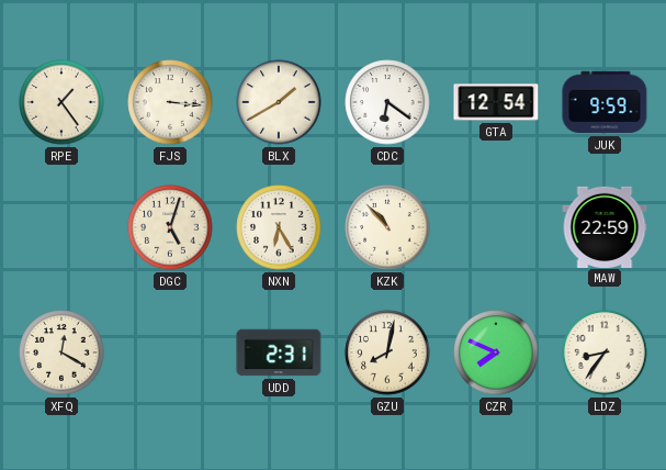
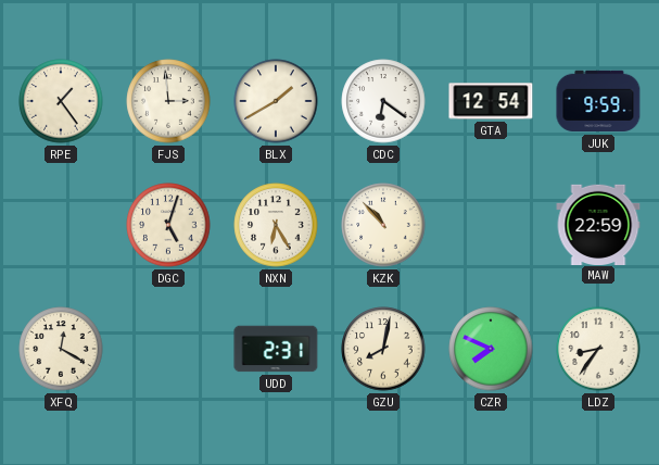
FJS: 3:16 -> 2:59
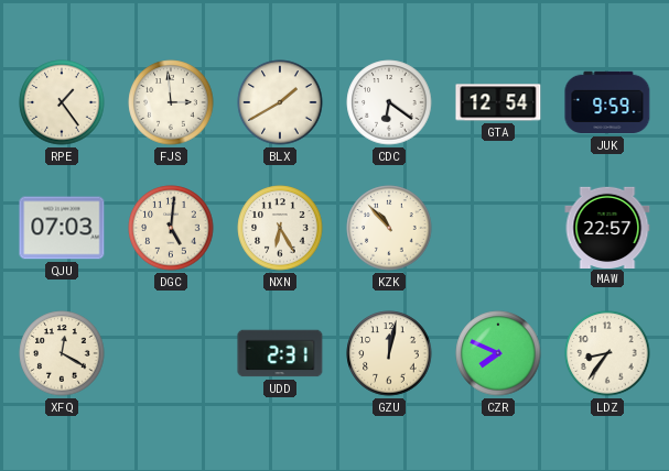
QJU: none -> 07:03
DGC: 5:03 -> 5:01
MAW: 22:59 -> 22:57
GZU: 8:02 -> 12:02
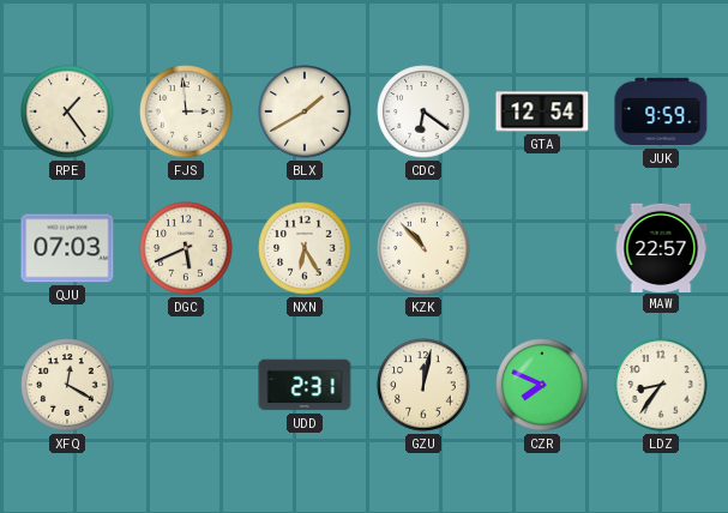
DGC: 5:01 -> 5:41
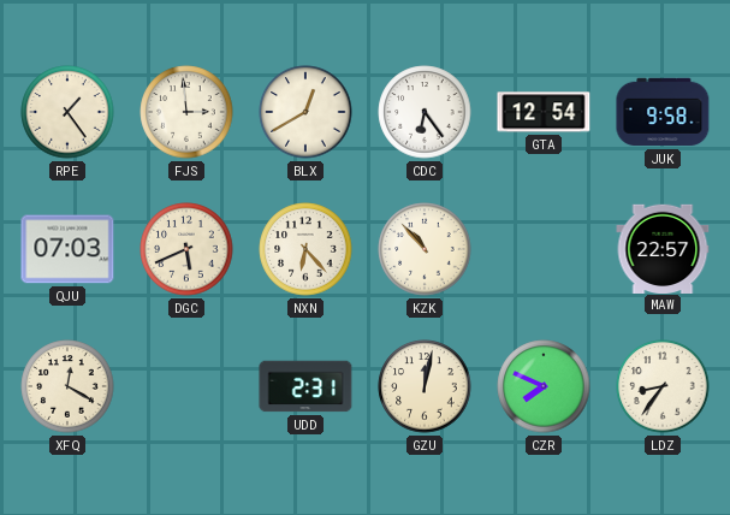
BLX: 1:40 -> 12:40
CDC: 6:21 -> 6:24
JUK: 9:59 -> 9:58
NXN: 6:25 -> 6:23
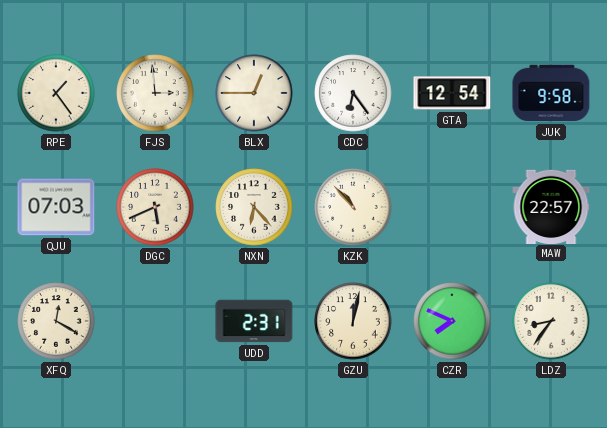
BLX: 12:40 -> 12:45
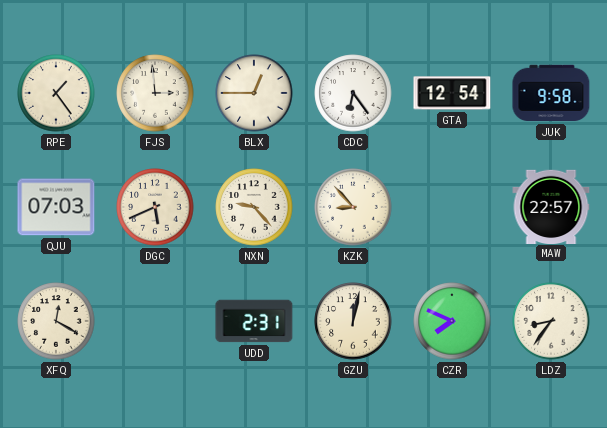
NXN: 6:23 -> 9:23
KZK: 10:53 -> 8:53
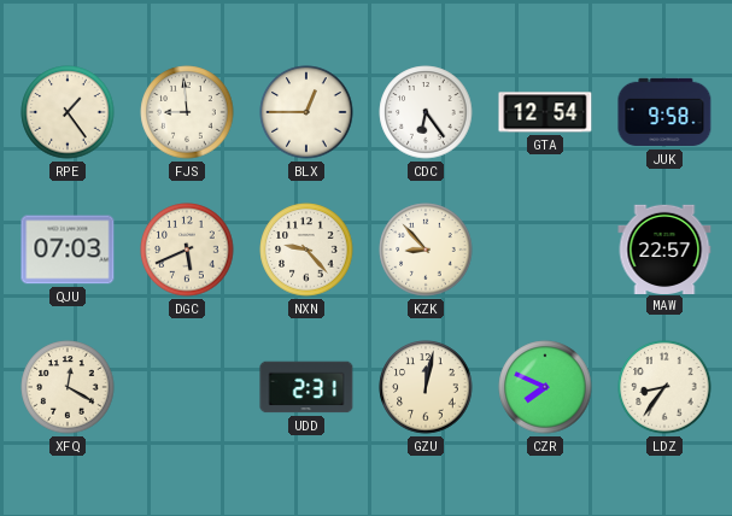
FJS: 2:59 -> 8:59
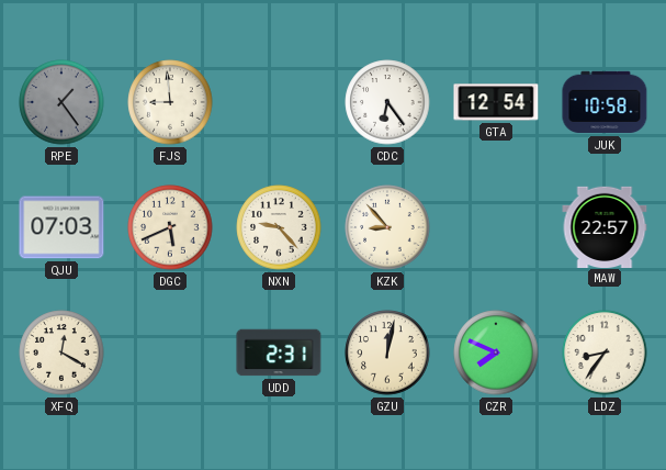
RPE dial: cream -> grey
BLX: 12:45 -> none
JUK: 9:58 -> 10:58
